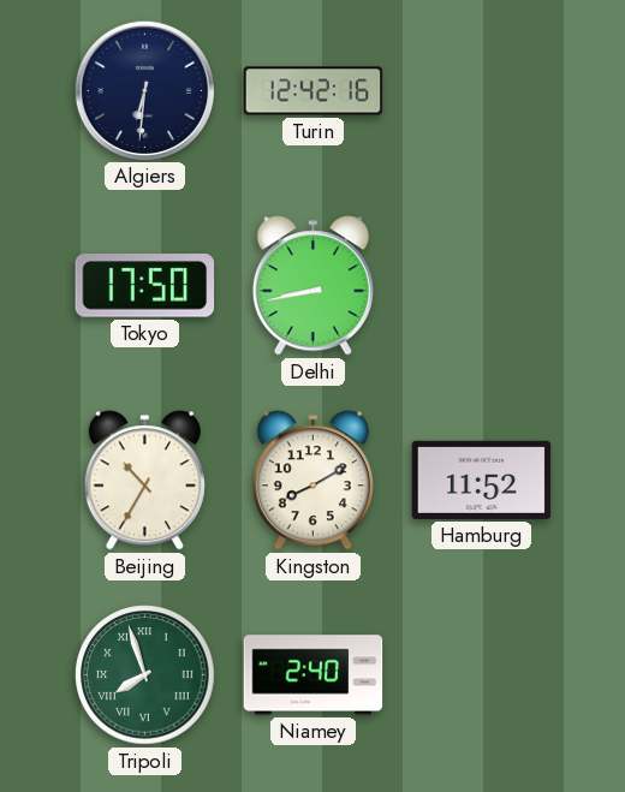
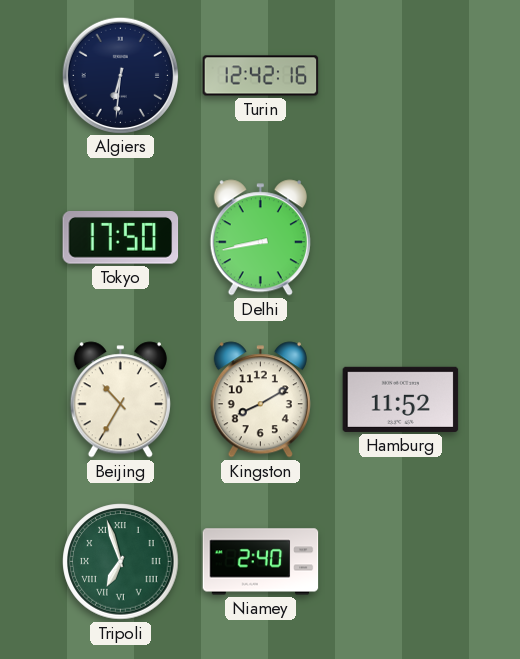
Tripoli: 7:57 -> 6:57
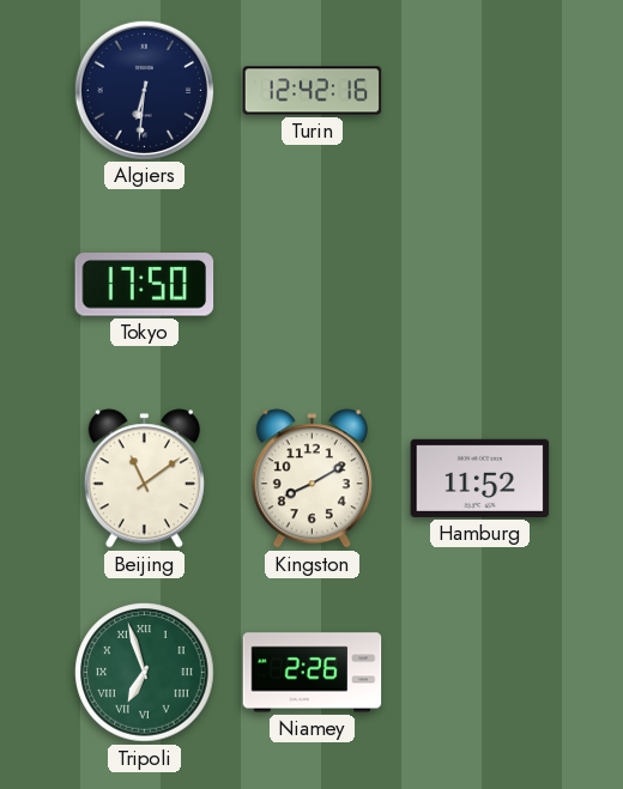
Delhi: 8:43 -> none
Beijing: 10:35 -> 11:09
Niamey: 2:40 -> 2:26
